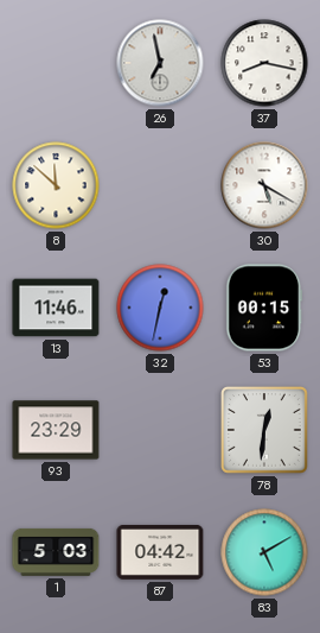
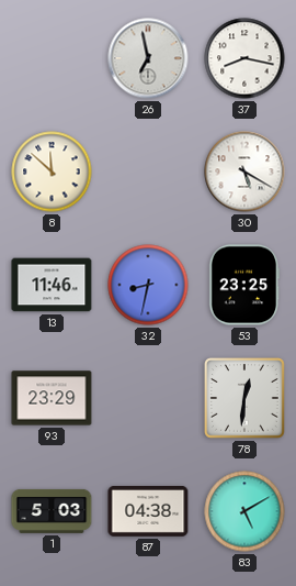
32: 12:32 -> 8:32
53: 00:15 -> 23:25
87: 04:42 -> 04:38
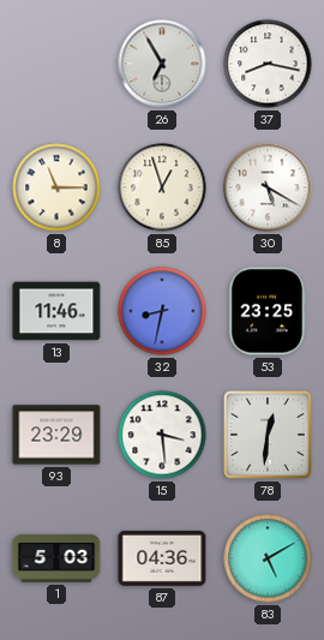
26: 6:58 -> 6:55
8: 11:52 -> 11:15
85: none -> 12:57
15: none -> 3:29
87: 04:38 -> 04:36
